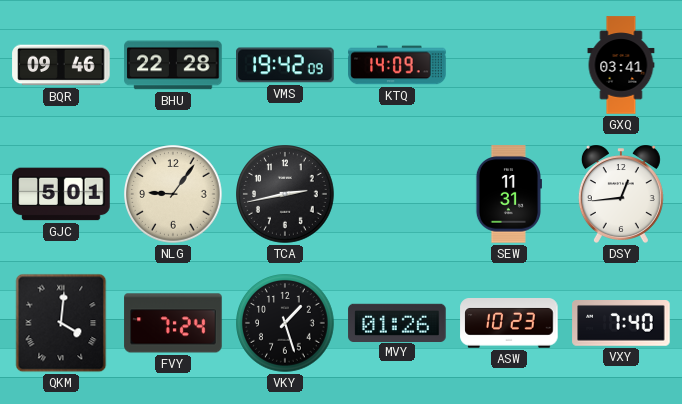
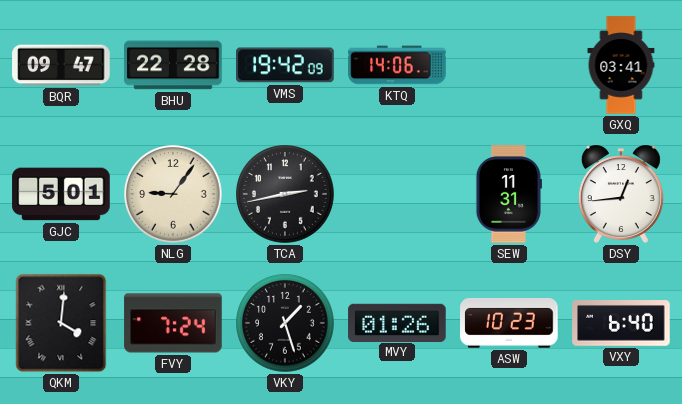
BQR: 09:46 -> 09:47
KTQ: 14:09 -> 14:06
VXY: 7:40 -> 6:40
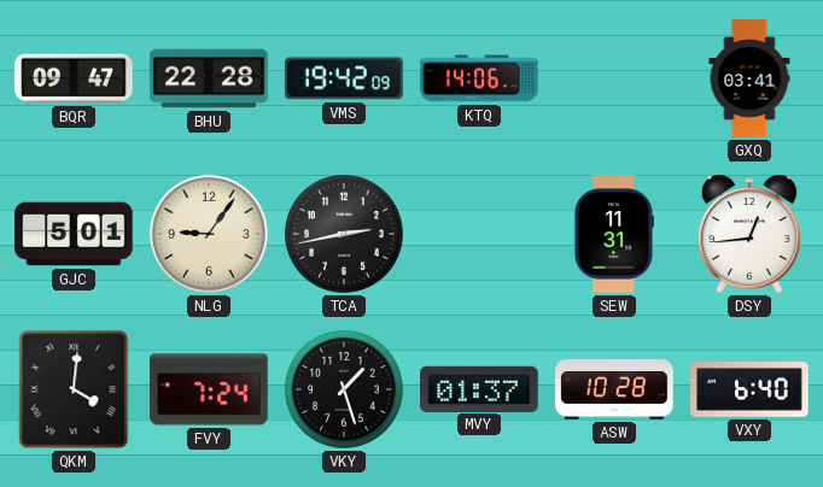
MVY: 01:26 -> 01:37
ASW: 10:23 -> 10:28
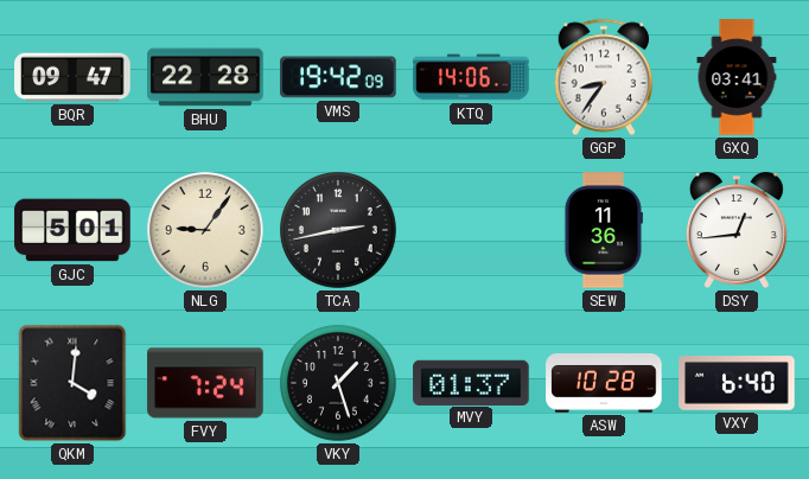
GGP: none -> 8:36
SEW: 11:31 -> 11:36
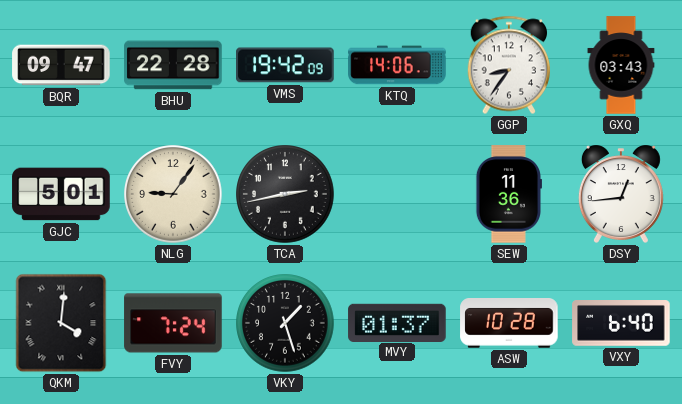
GXQ: 03:41 -> 03:43
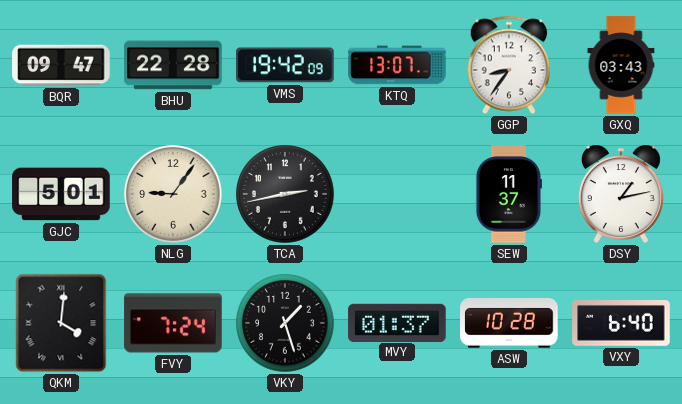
KTQ: 14:06 -> 13:07
SEW: 11:36 -> 11:37
DSY: 12:44 -> 1:13
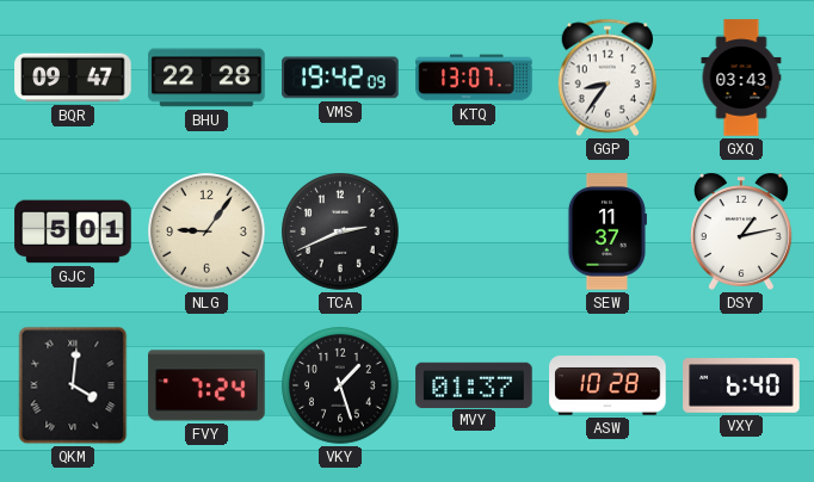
TCA: 2:43 -> 2:41
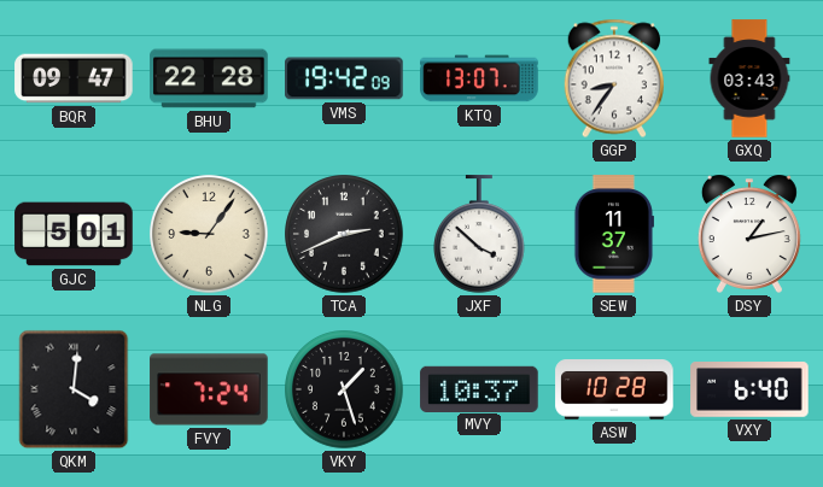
JXF: none -> 3:52
MVY: 01:37 -> 10:37
